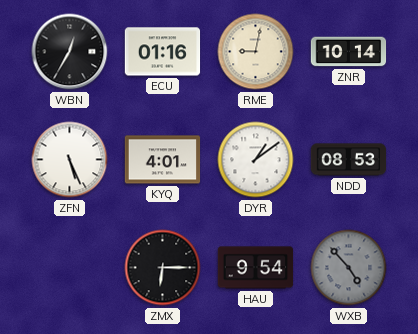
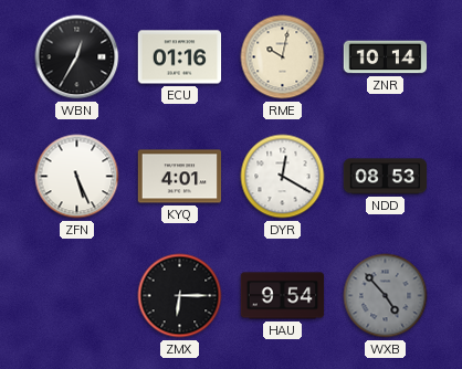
RME: 9:02 -> 10:02
DYR: 1:09 -> 12:20
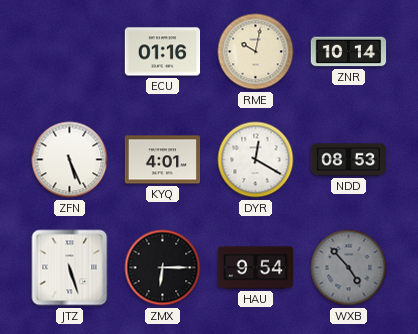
WBN: 12:35 -> none
JTZ: none -> 5:27
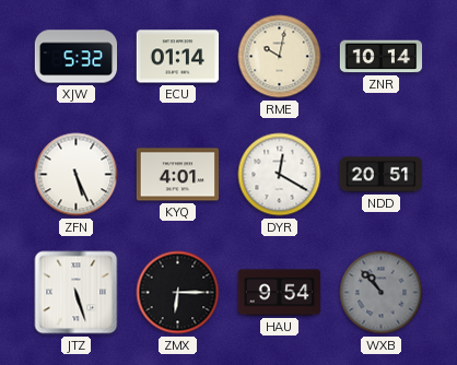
XJW: none -> 5:32
ECU: 01:16 -> 01:14
NDD: 08:53 -> 20:51
WXB: 4:53 -> 10:53
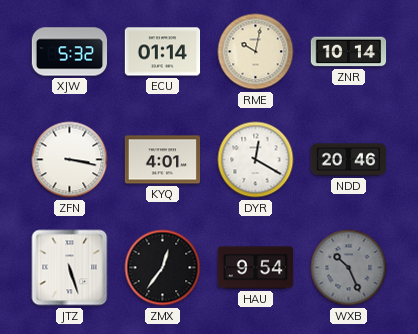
ZFN: 5:26 -> 3:17
NDD: 20:51 -> 20:46
ZMX: 6:15 -> 12:36
WXB: 10:53 -> 10:26
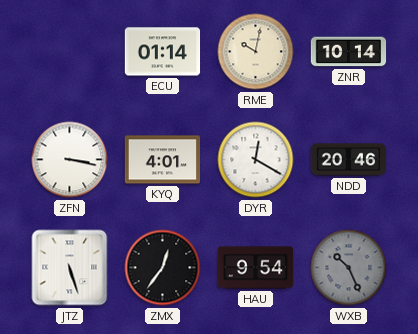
XJW: 5:32 -> none
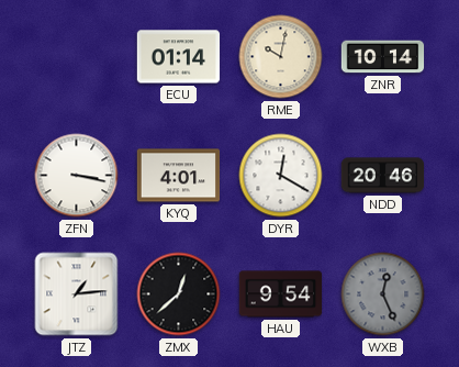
JTZ: 5:27 -> 1:14
ZMX: 12:36 -> 12:38
WXB: 10:26 -> 12:26
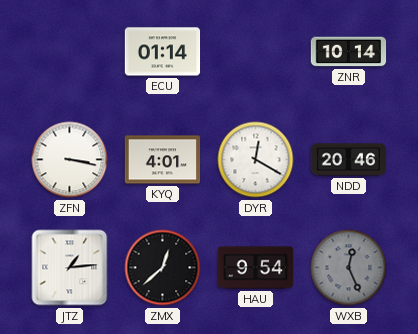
RME: 10:02 -> none
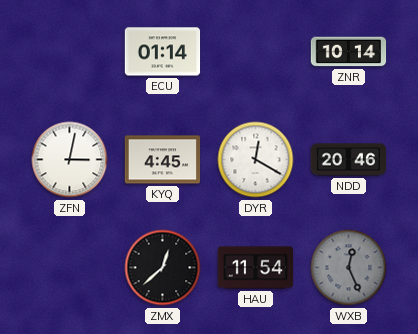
ZFN: 3:17 -> 3:02
KYQ: 4:01 -> 4:45
JTZ: 1:14 -> none
HAU: 9:54 -> 11:54
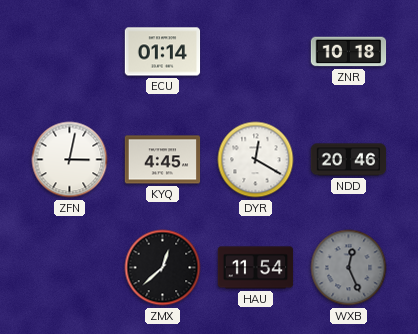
ZNR: 10:14 -> 10:18
